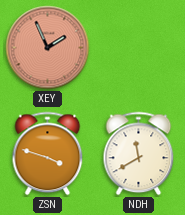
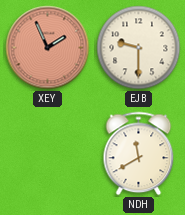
EJB: none -> 9:30
ZSN: 3:48 -> none
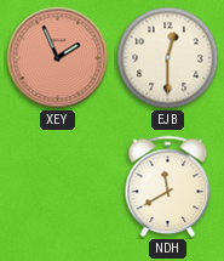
EJB: 9:30 -> 12:30
